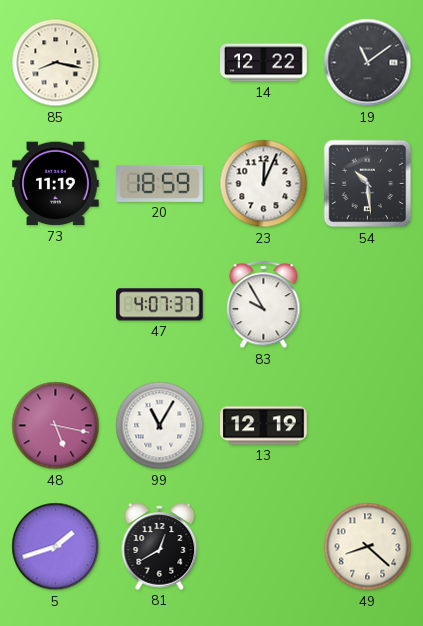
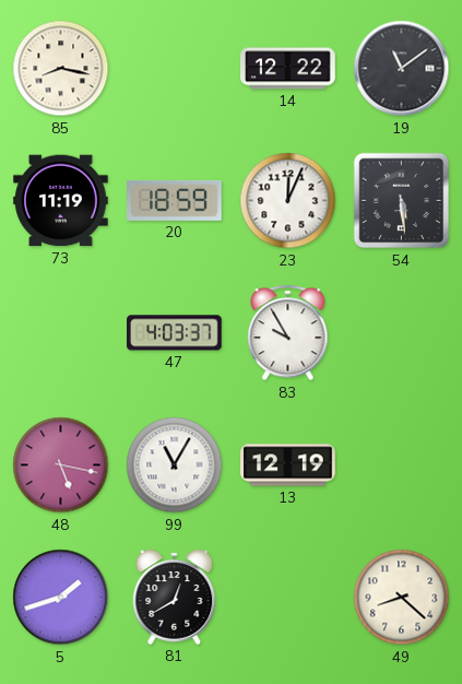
54: 10:29 -> 5:29
47: 4:07 -> 4:03
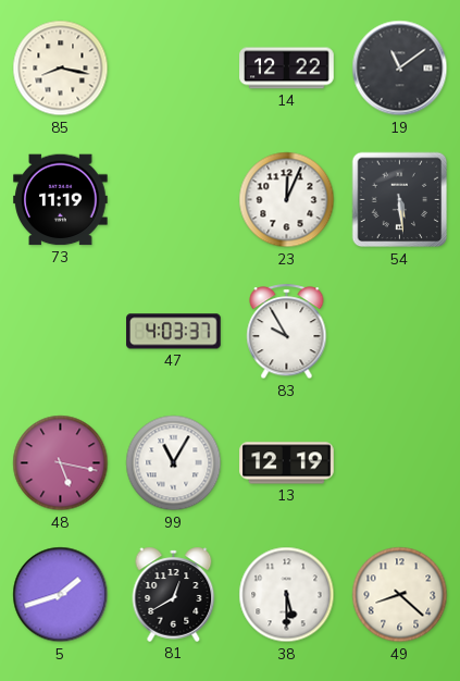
20: 18:59 -> none
38: none -> 5:30
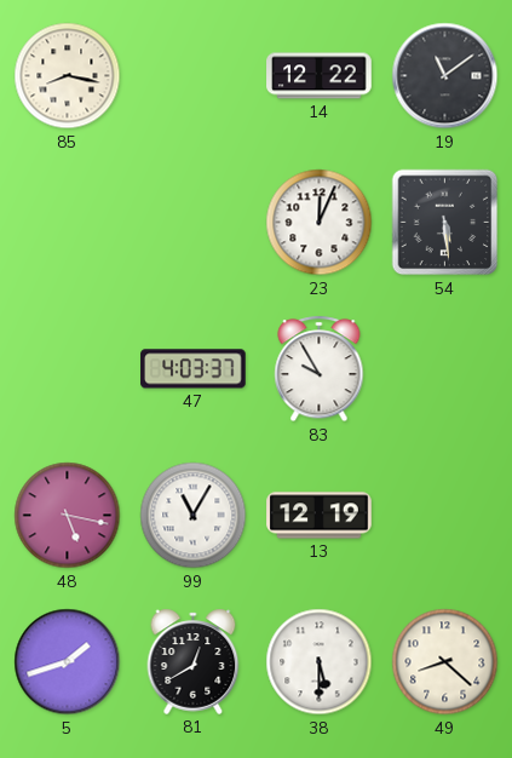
73: 11:19 -> none
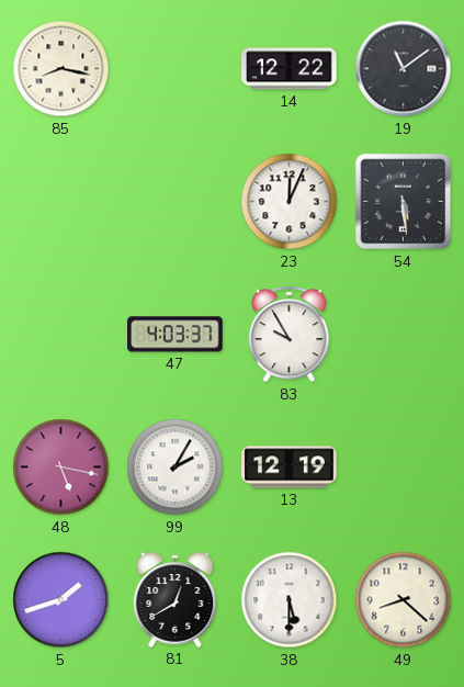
99: 11:05 -> 2:05
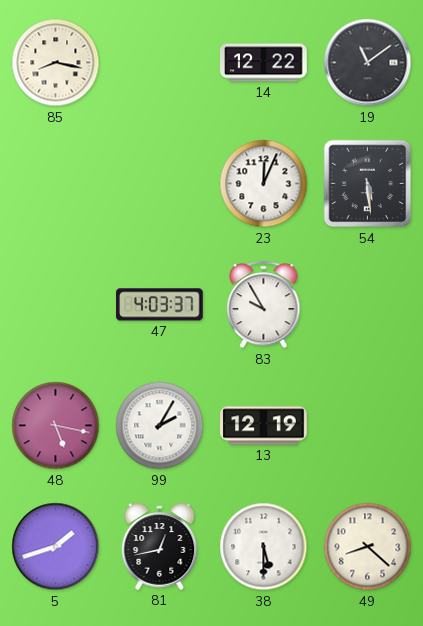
81: 12:40 -> 12:43
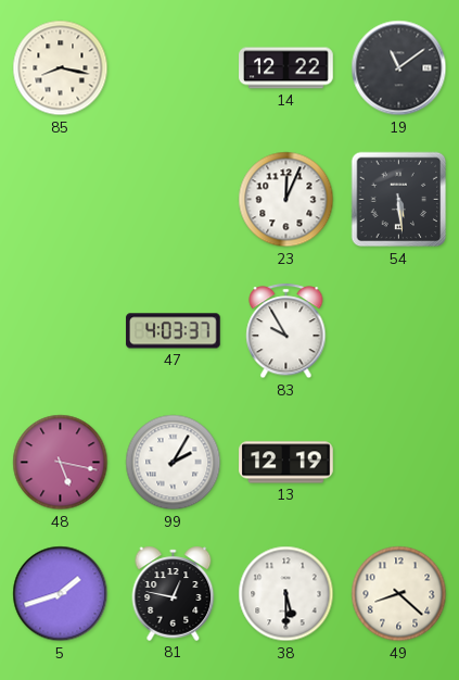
81: 12:43 -> 12:47
